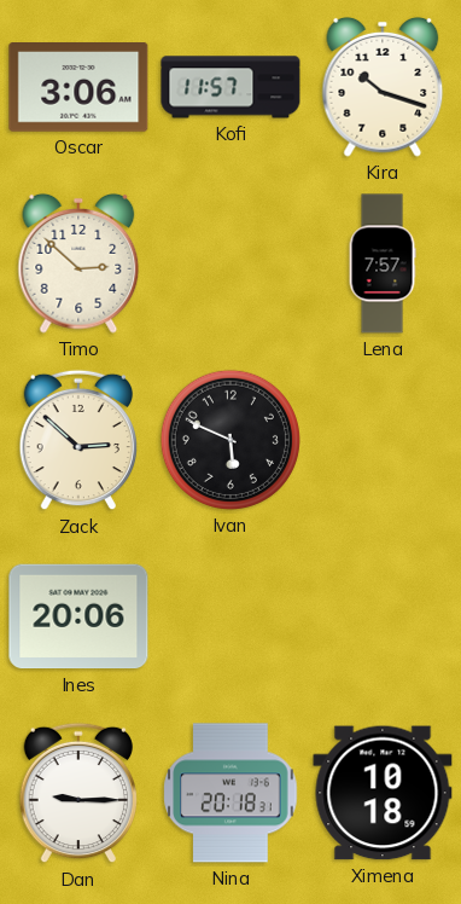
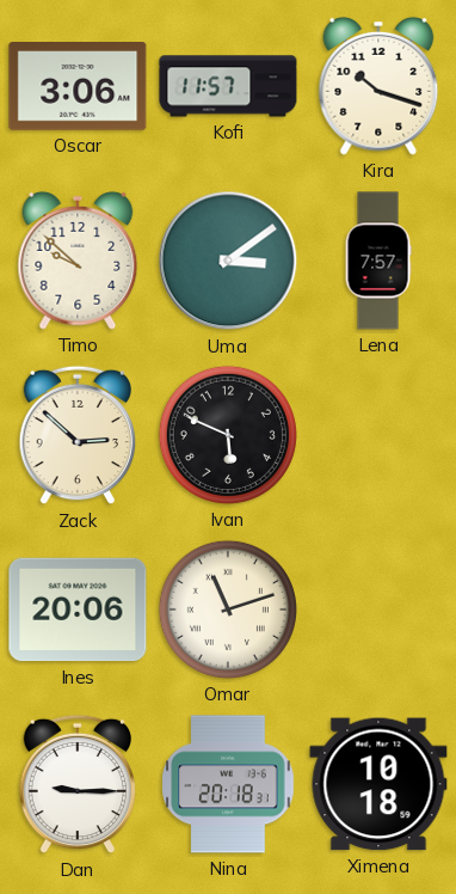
Timo: 2:52 -> 9:52
Uma: none -> 3:09
Omar: none -> 11:12
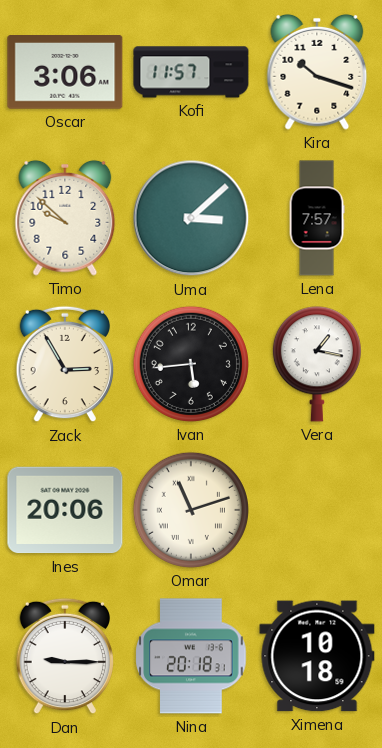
Uma: 3:09 -> 3:08
Zack: 2:52 -> 2:55
Ivan: 5:49 -> 5:44
Vera: none -> 1:17
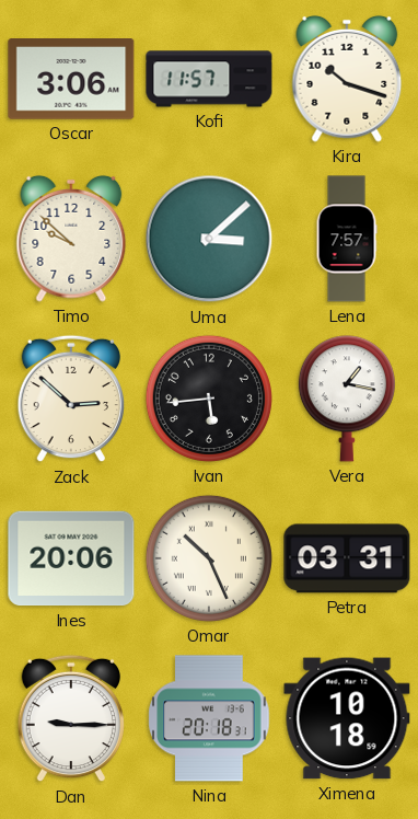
Zack: 2:55 -> 2:52
Omar: 11:12 -> 10:26
Petra: none -> 03:31
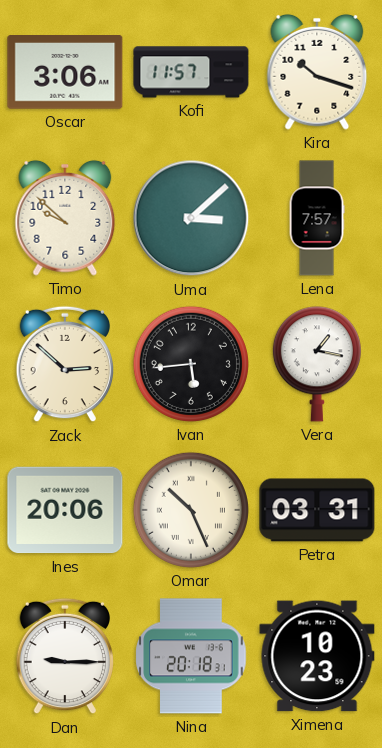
Ximena: 10:18 -> 10:23
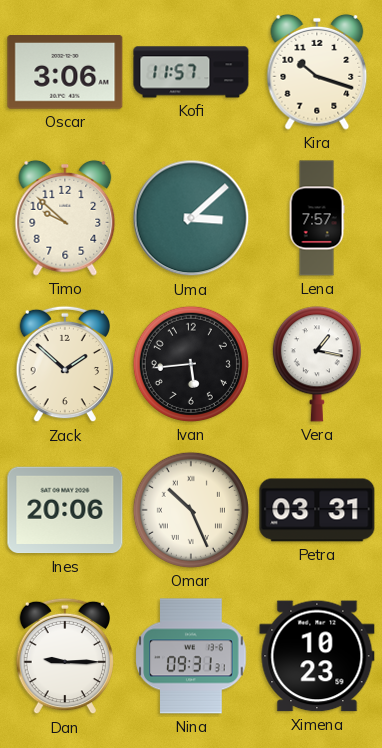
Zack: 2:52 -> 1:52
Nina: 20:18 -> 09:31
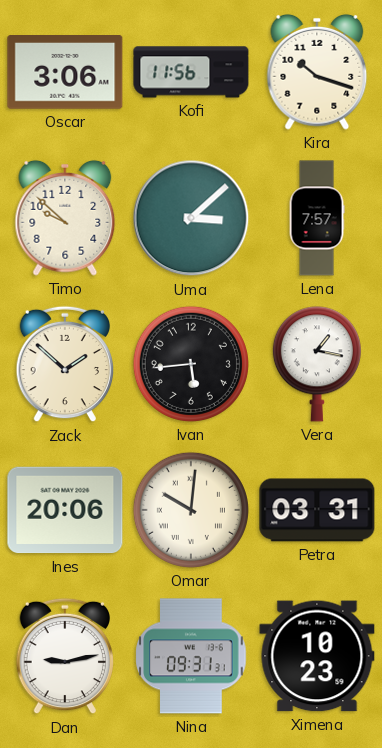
Kofi: 11:57 -> 11:56
Omar: 10:26 -> 10:01
Dan: 9:15 -> 9:13
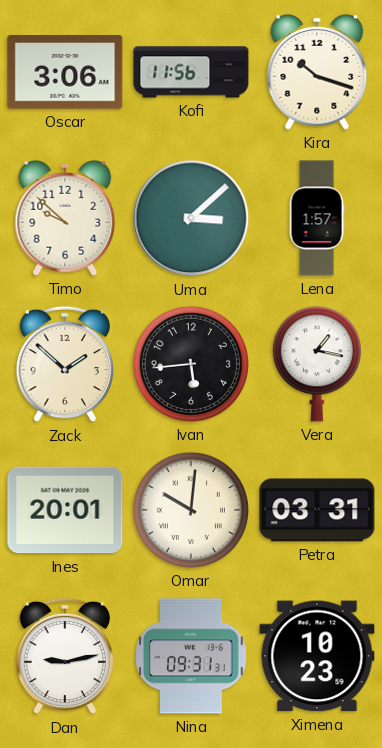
Lena: 7:57 -> 1:57
Ines: 20:06 -> 20:01
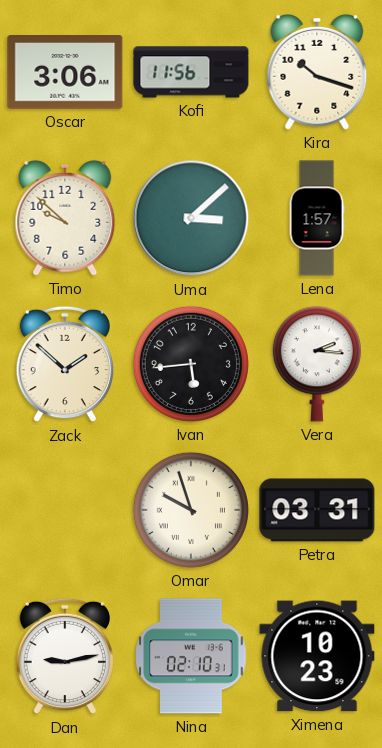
Vera: 1:17 -> 2:16
Ines: 20:01 -> none
Omar: 10:01 -> 9:57
Nina: 09:31 -> 02:10
